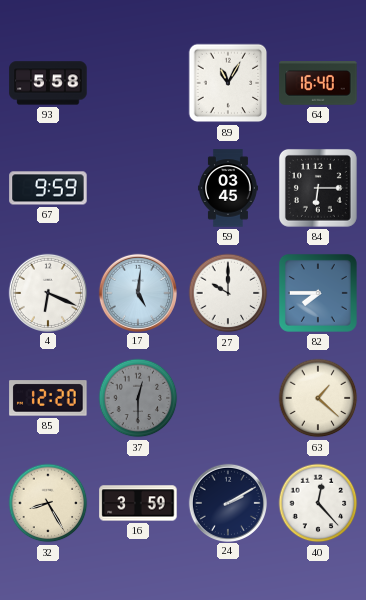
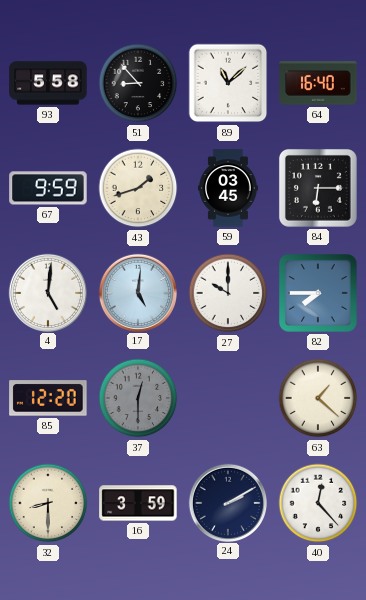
51: none -> 8:53
89: 11:05 -> 11:08
43: none -> 1:42
4: 6:19 -> 5:01
32: 8:25 -> 8:30
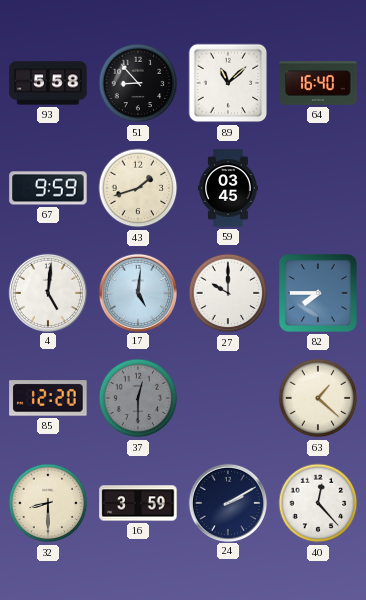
84: 6:15 -> none
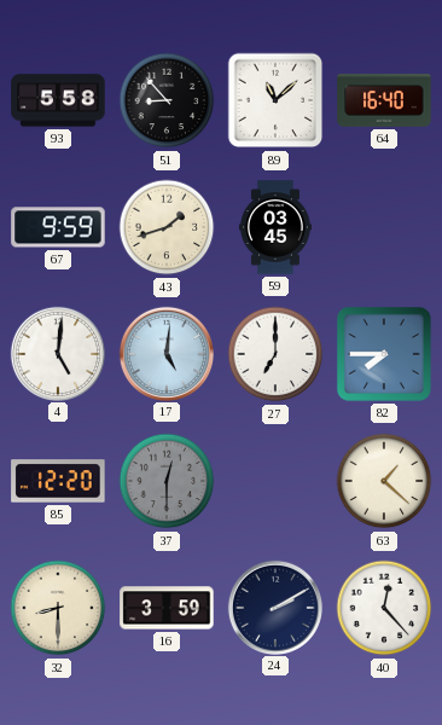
27: 10:00 -> 7:00
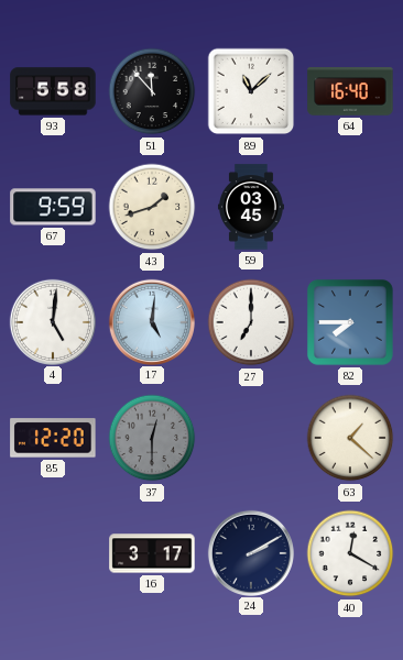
51: 8:53 -> 11:53
32: 8:30 -> none
16: 3:59 -> 3:17
40: 12:23 -> 12:20
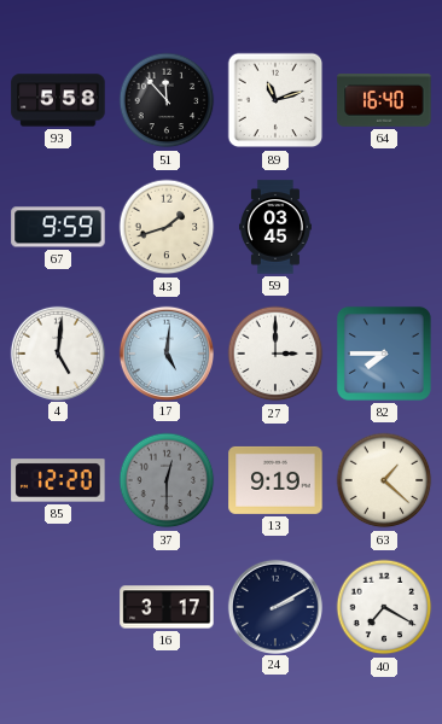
89: 11:08 -> 11:12
27: 7:00 -> 3:00
13: none -> 9:19
40: 12:20 -> 7:20
